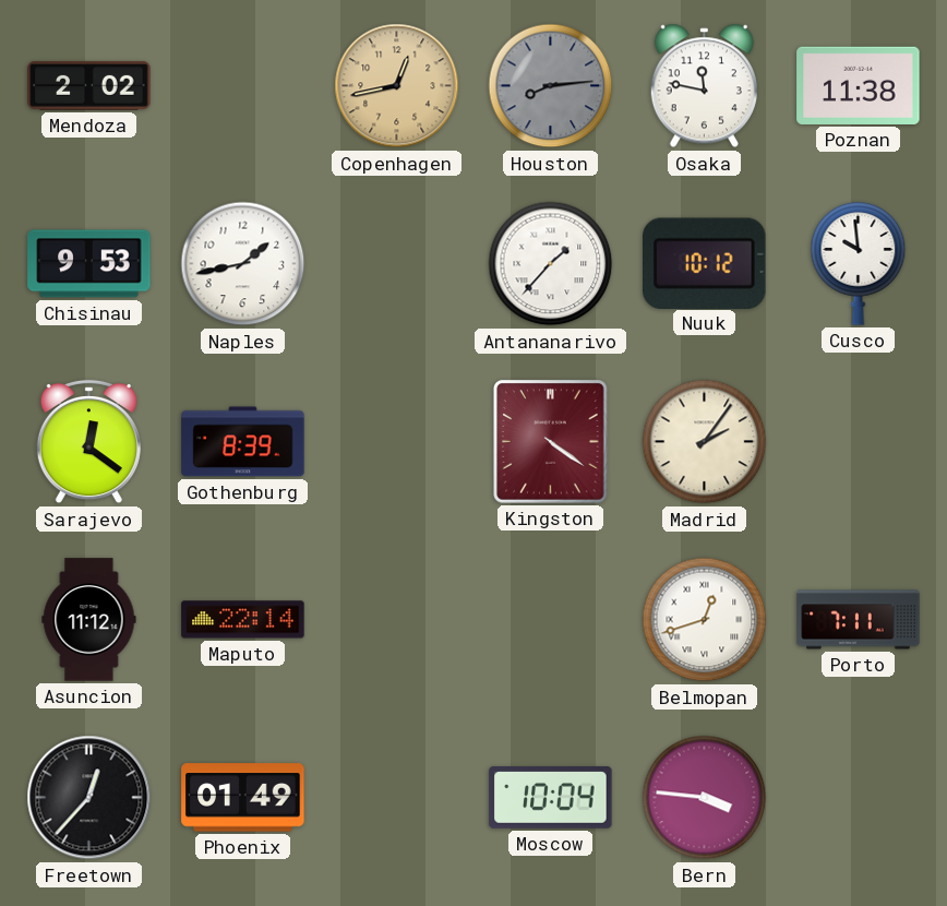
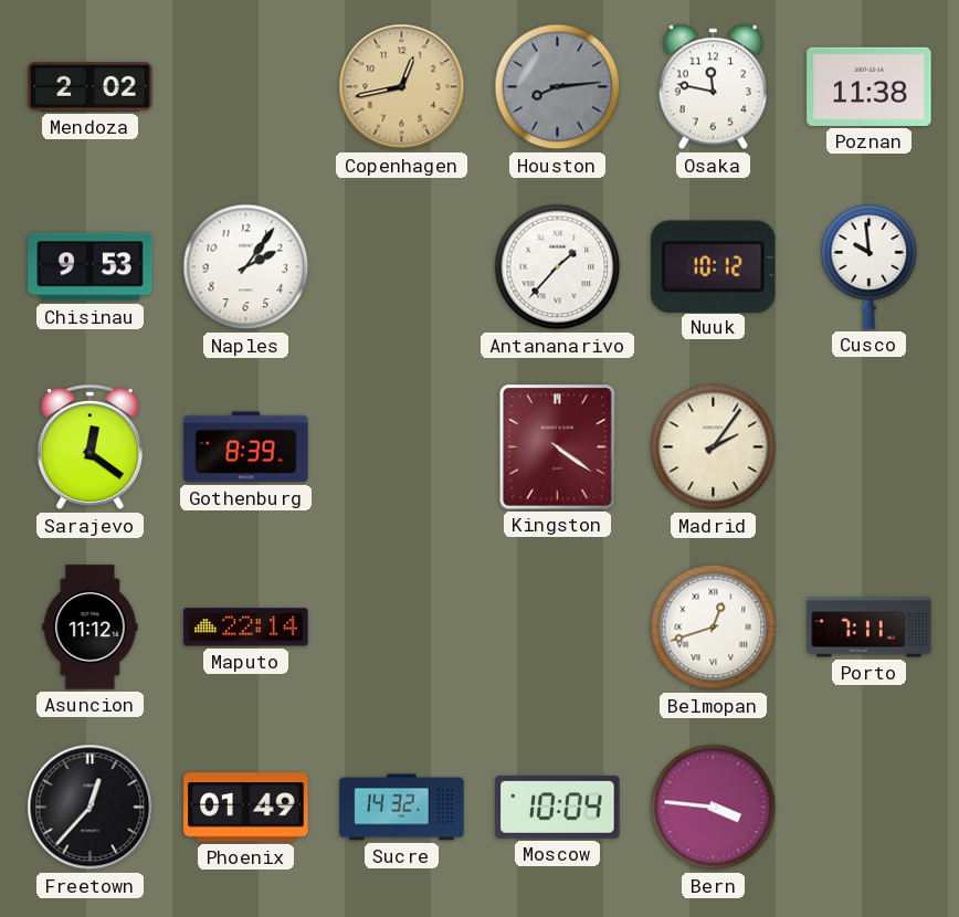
Naples: 1:43 -> 2:06
Sucre: none -> 14:32
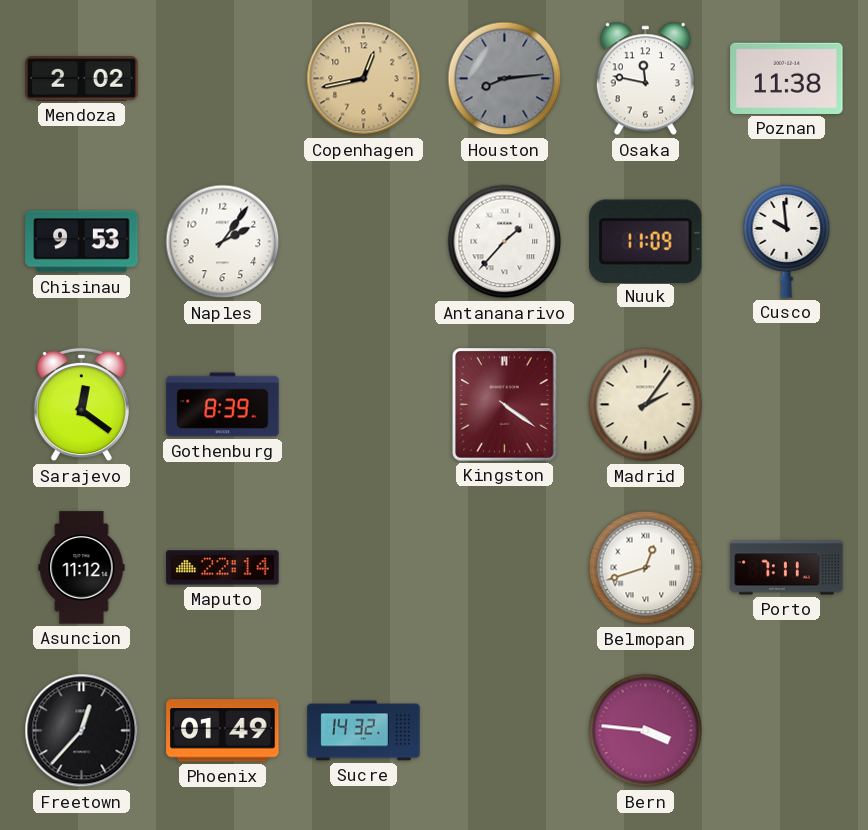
Nuuk: 10:12 -> 11:09
Moscow: 10:04 -> none
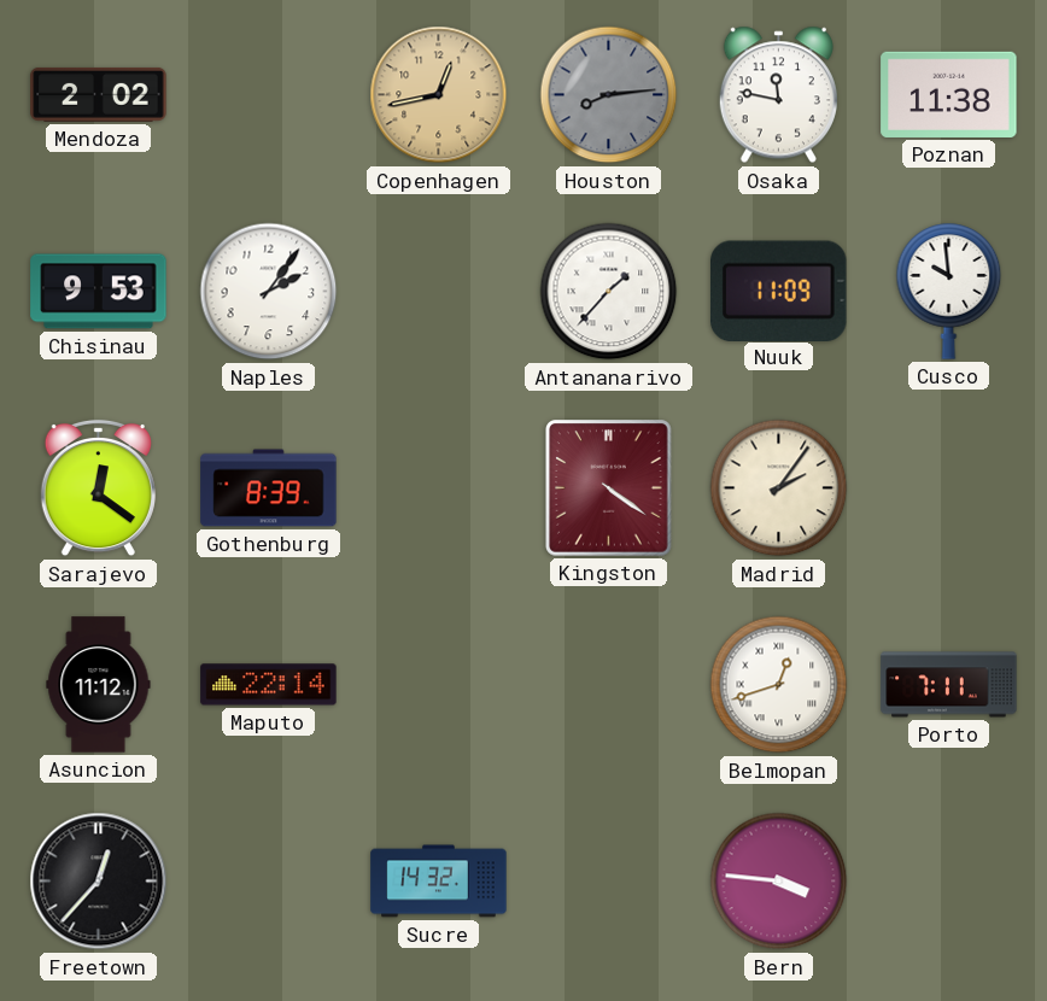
Phoenix: 01:49 -> none
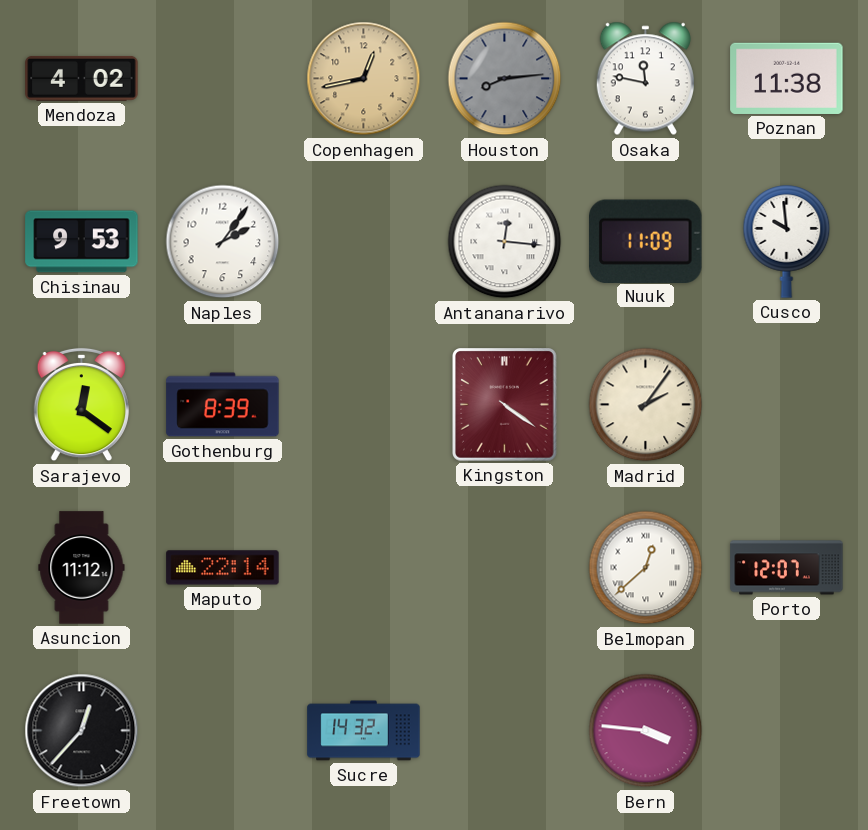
Mendoza: 2:02 -> 4:02
Antananarivo: 1:37 -> 12:16
Belmopan: 12:42 -> 12:38
Porto: 7:11 -> 12:07
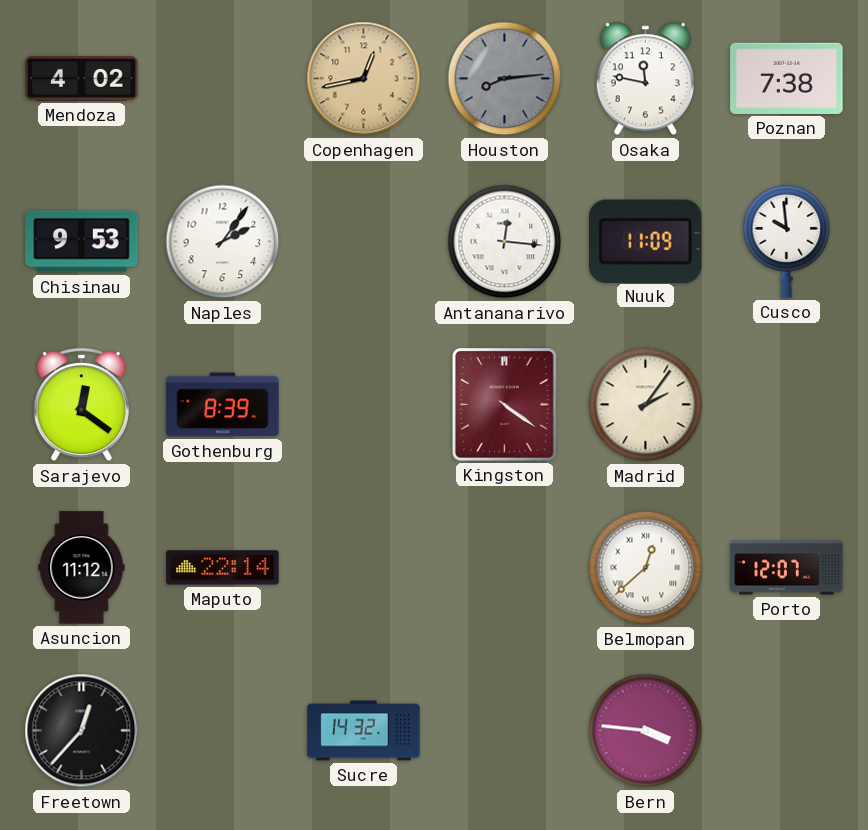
Poznan: 11:38 -> 7:38
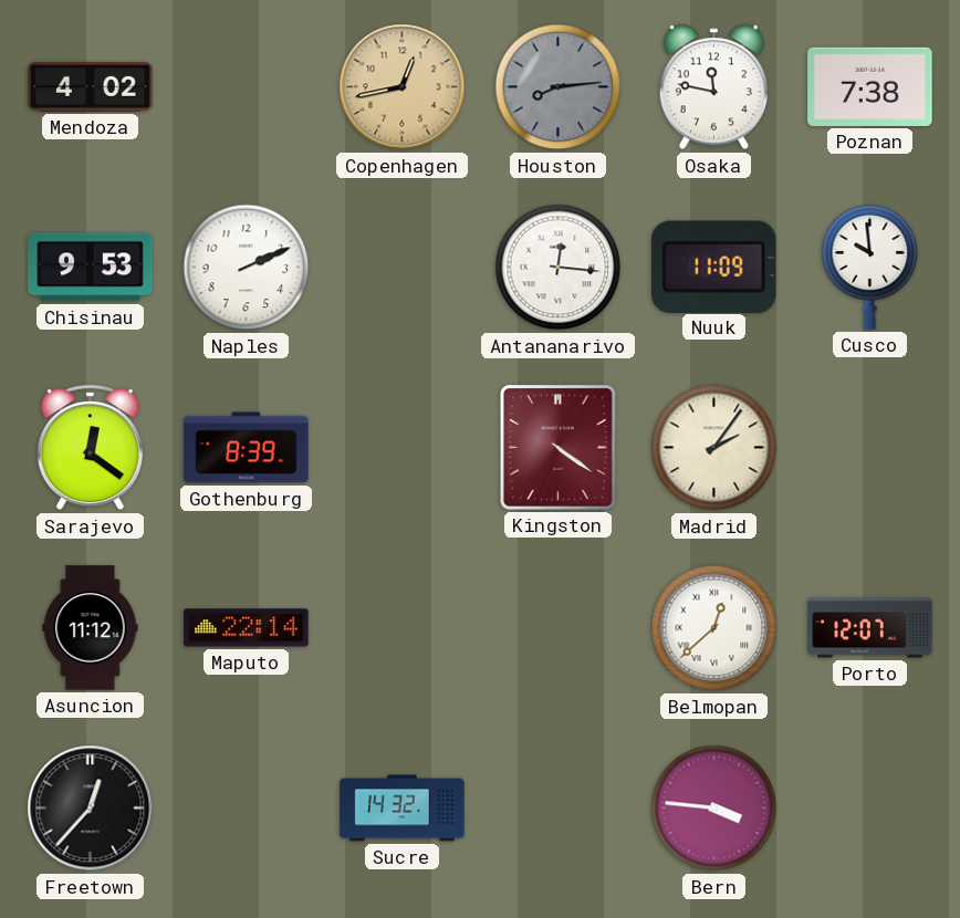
Naples: 2:06 -> 2:11
